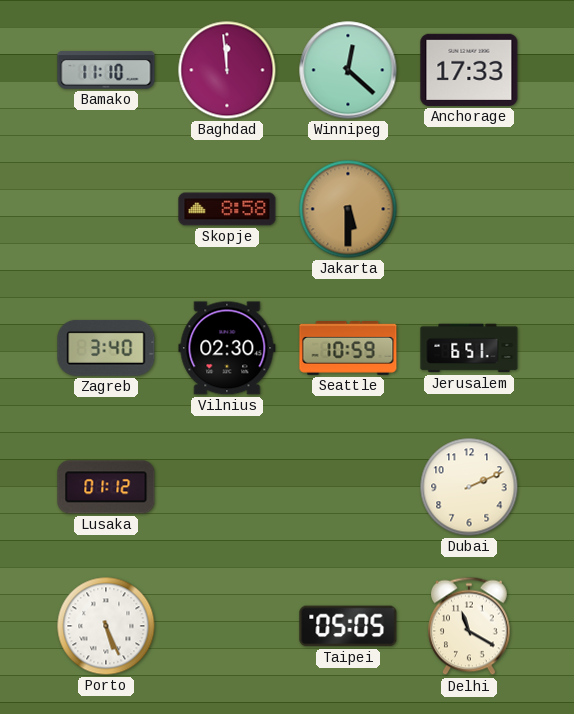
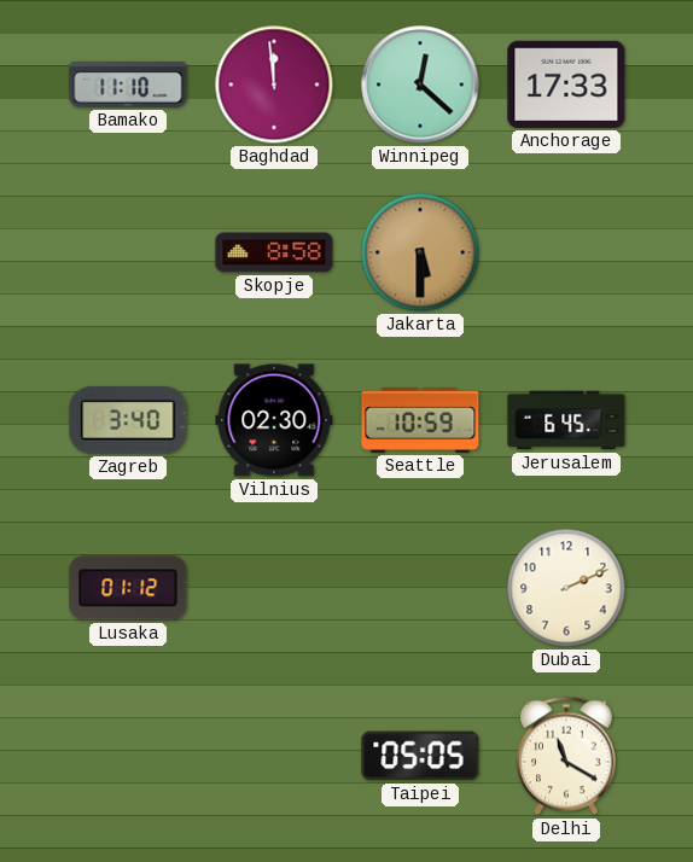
Jerusalem: 6:51 -> 6:45
Porto: 5:26 -> none
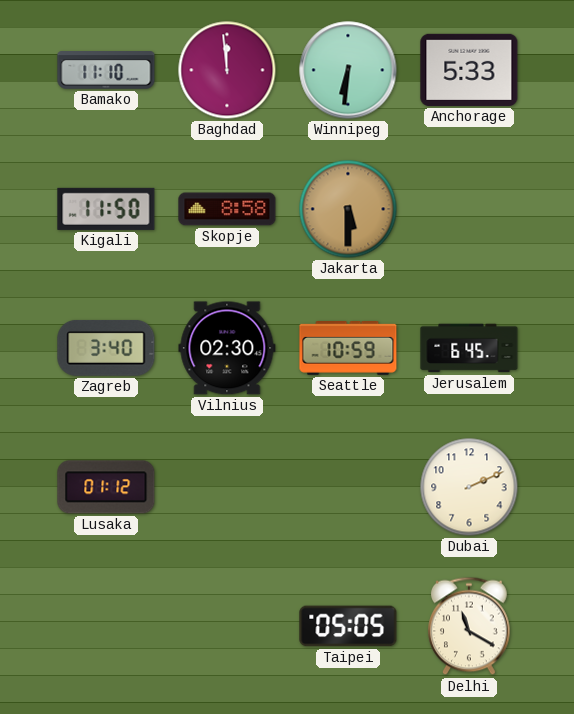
Winnipeg: 12:22 -> 6:31
Anchorage: 17:33 -> 5:33
Kigali: none -> 11:50
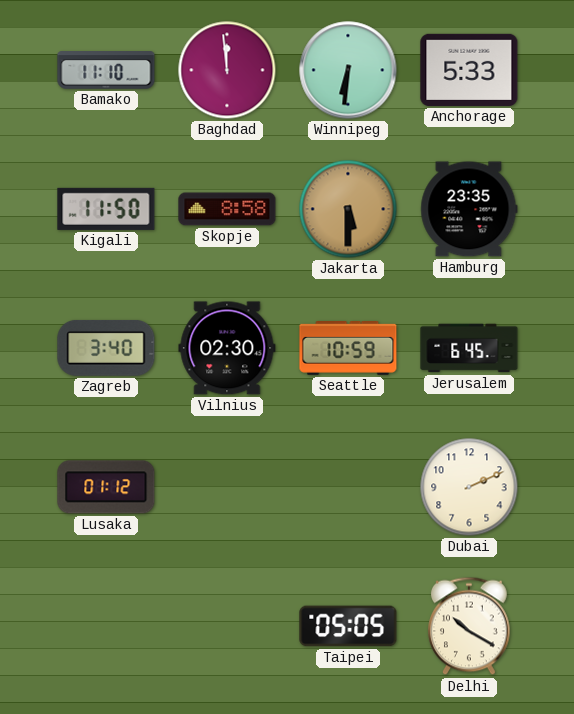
Hamburg: none -> 23:35
Delhi: 11:20 -> 10:20
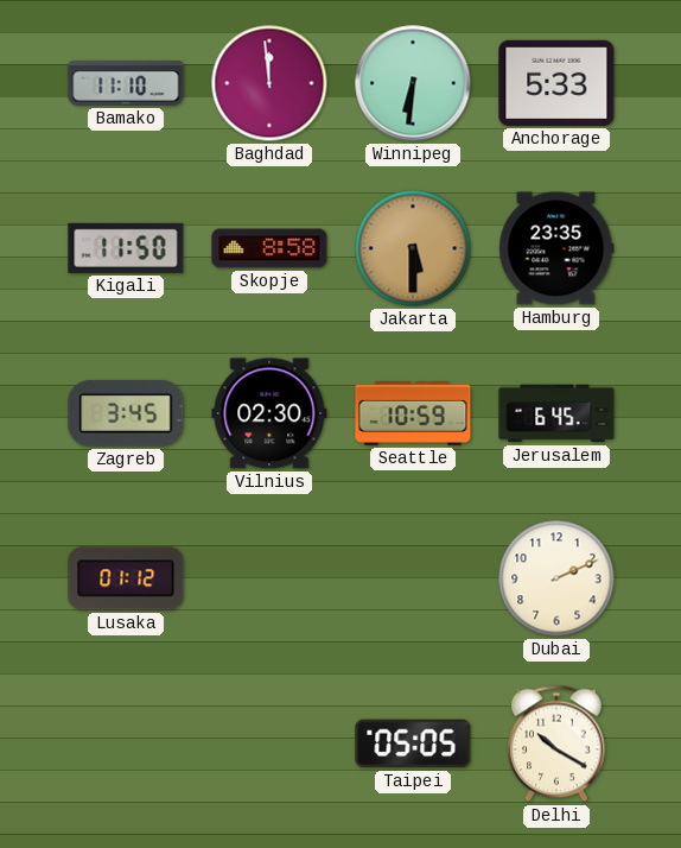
Zagreb: 3:40 -> 3:45
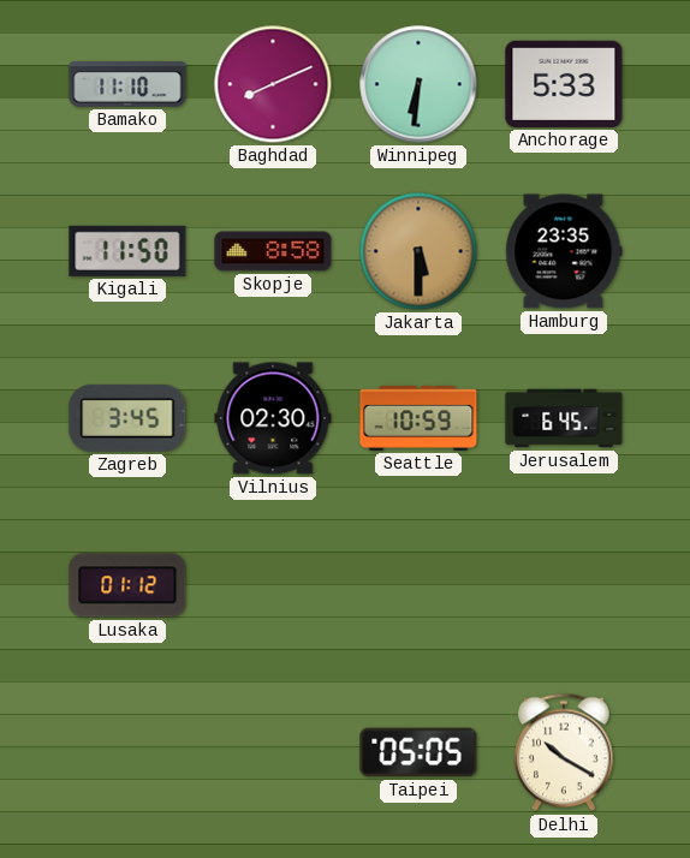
Baghdad: 11:59 -> 8:11
Dubai: 2:11 -> none
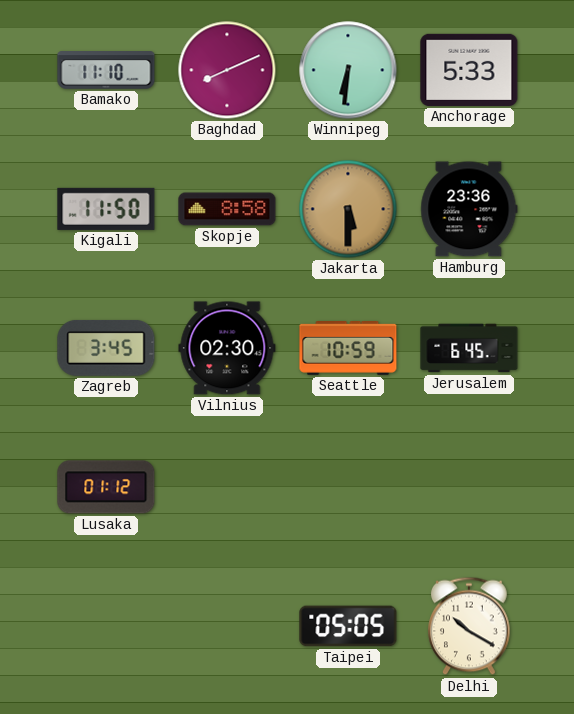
Hamburg: 23:35 -> 23:36
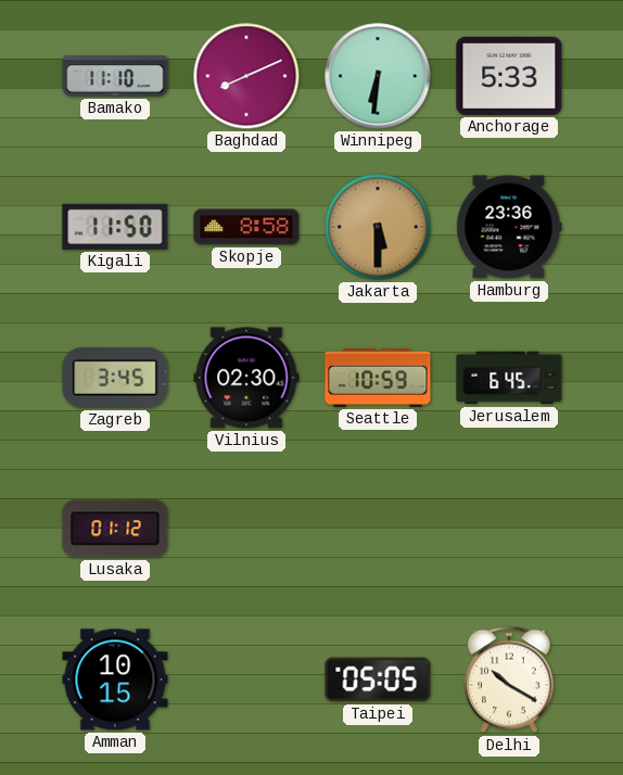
Amman: none -> 10:15
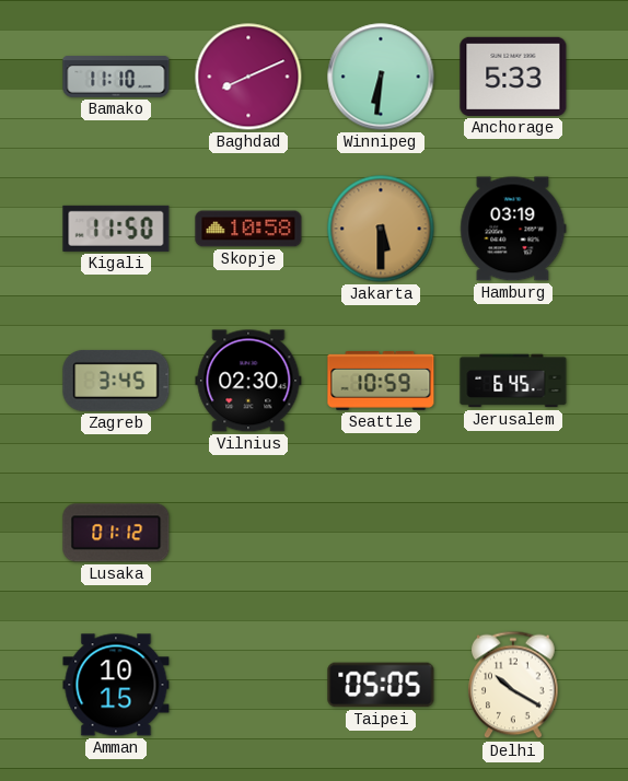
Skopje: 8:58 -> 10:58
Hamburg: 23:36 -> 03:19
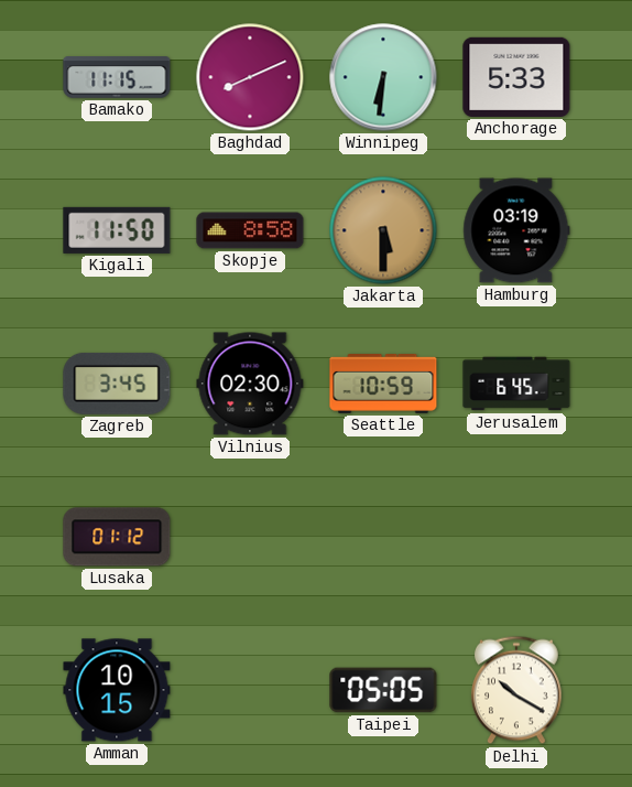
Bamako: 11:10 -> 11:15
Skopje: 10:58 -> 8:58
